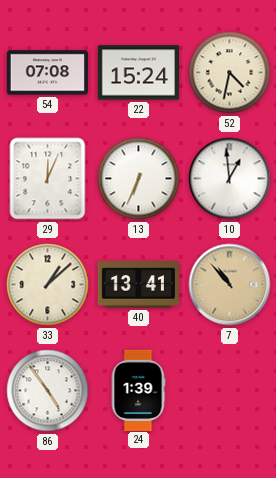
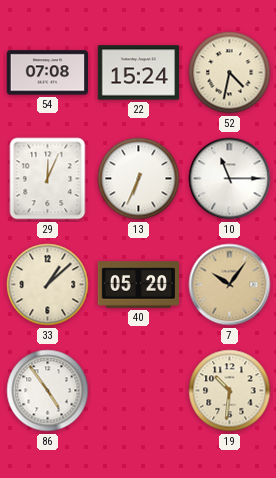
10: 12:59 -> 11:15
40: 13:41 -> 05:20
7: 10:53 -> 10:06
24: 1:39 -> none
19: none -> 10:31
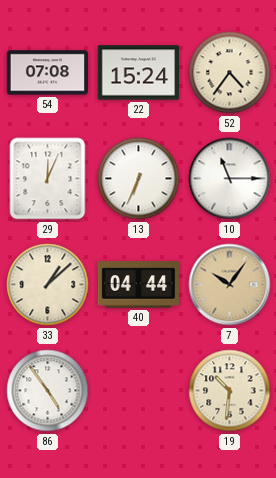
52: 4:32 -> 4:36
40: 05:20 -> 04:44
